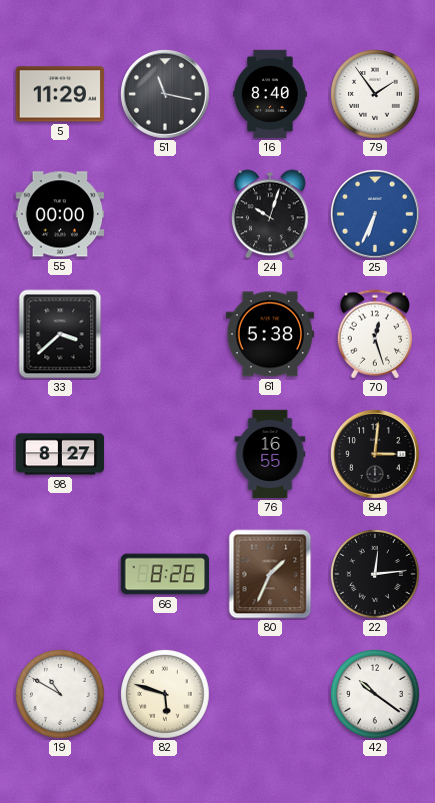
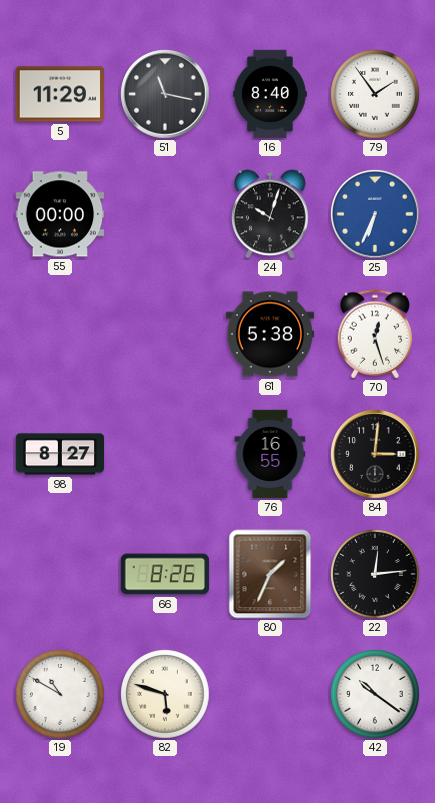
33: 3:38 -> none
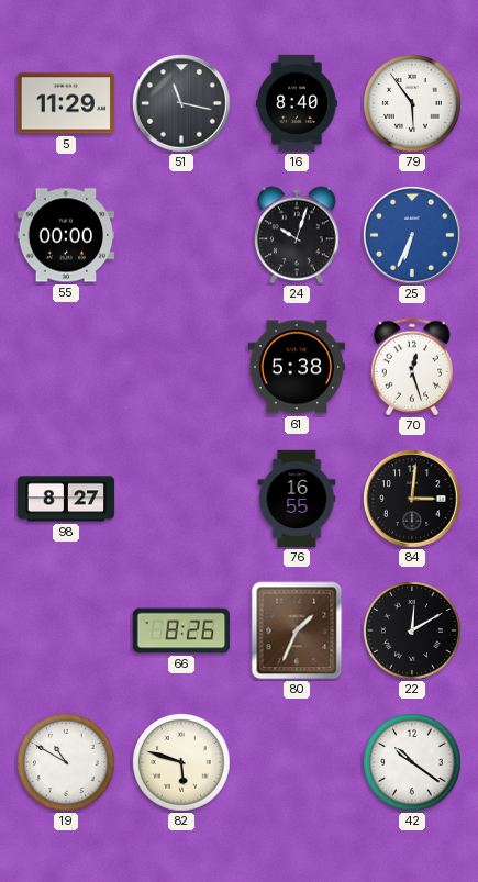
79: 1:54 -> 5:54
22: 12:14 -> 12:10
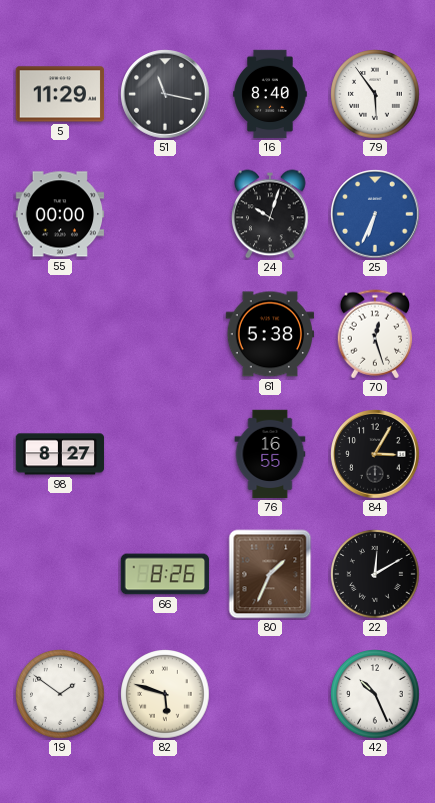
84: 3:01 -> 3:05
19: 10:50 -> 1:51
42: 10:21 -> 10:26
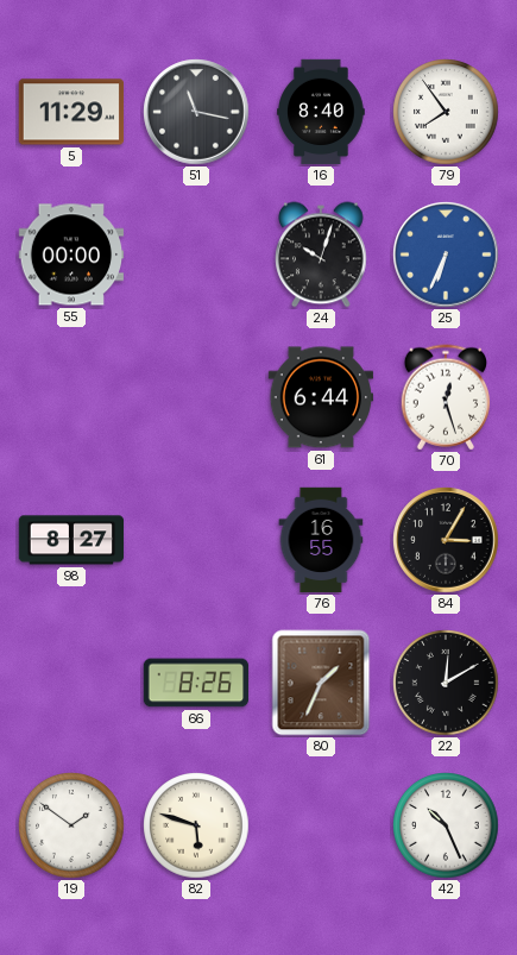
79: 5:54 -> 7:54
61: 5:38 -> 6:44
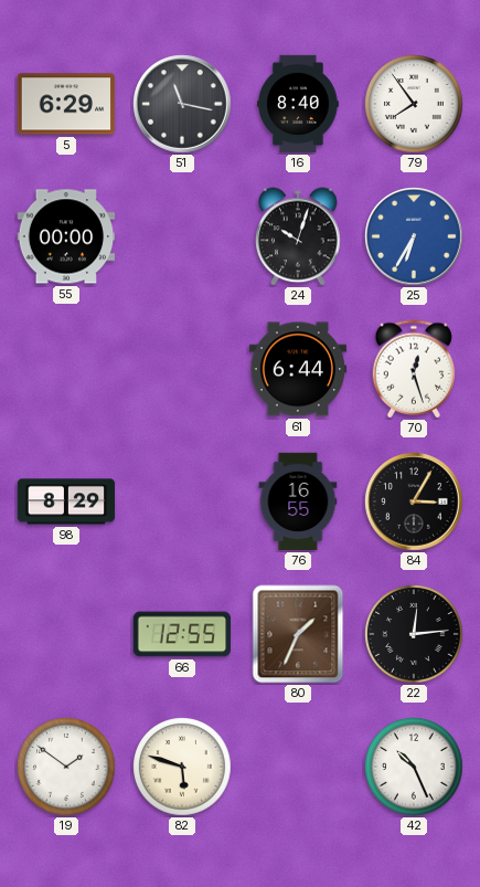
5: 11:29 -> 6:29
25: 6:34 -> 6:35
98: 8:27 -> 8:29
66: 8:26 -> 12:55
22: 12:10 -> 12:14
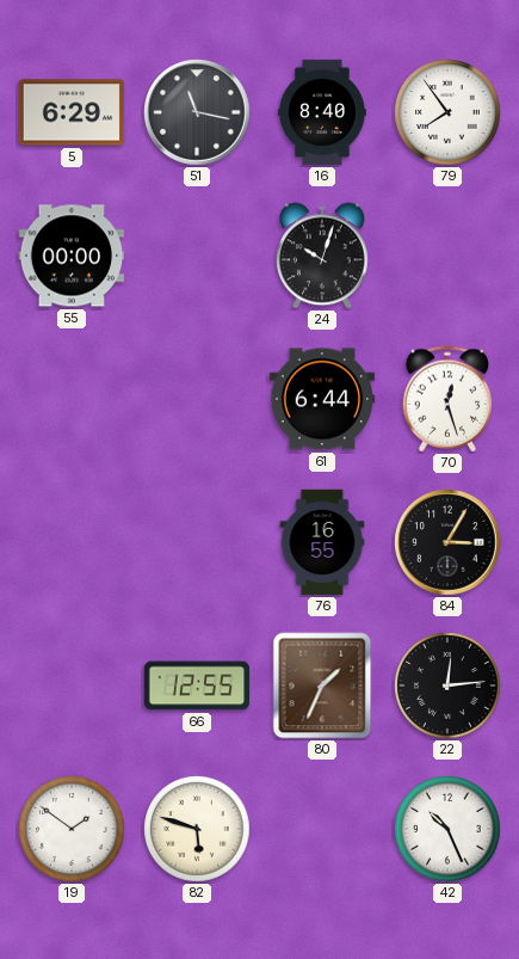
25: 6:35 -> none
98: 8:29 -> none
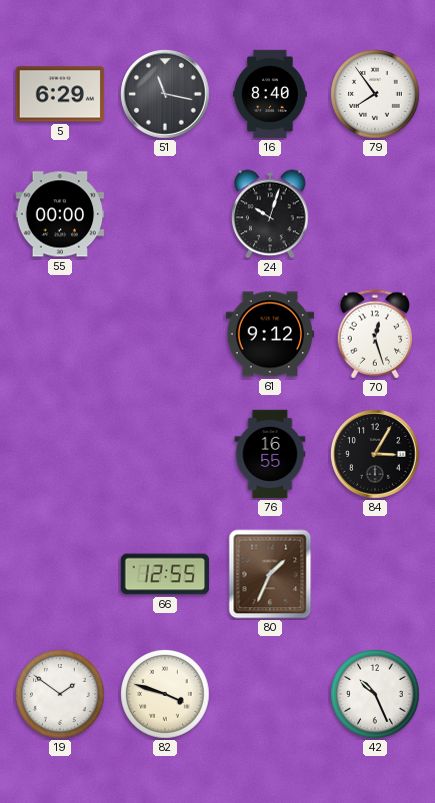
61: 6:44 -> 9:12
22: 12:14 -> none
82: 5:48 -> 3:48
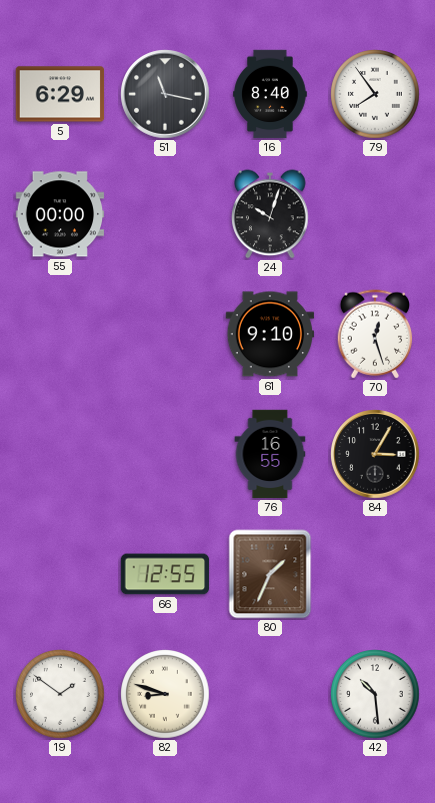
61: 9:12 -> 9:10
82: 3:48 -> 8:48
42: 10:26 -> 10:29
